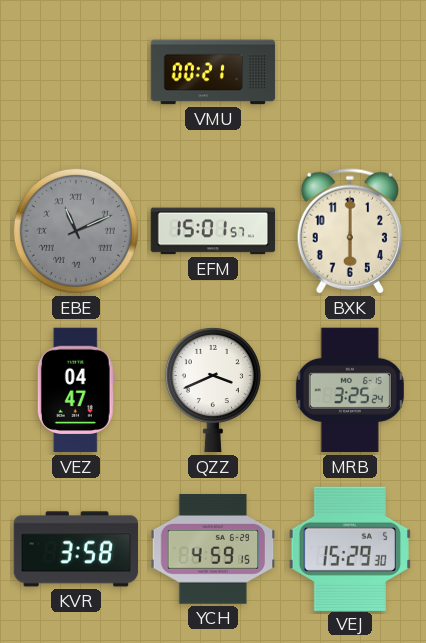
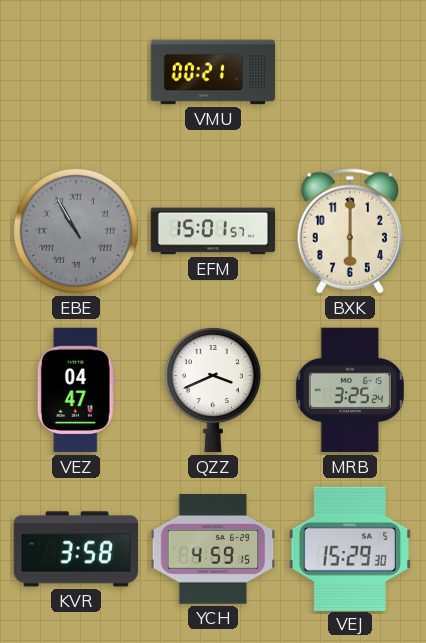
EBE: 11:11 -> 10:55
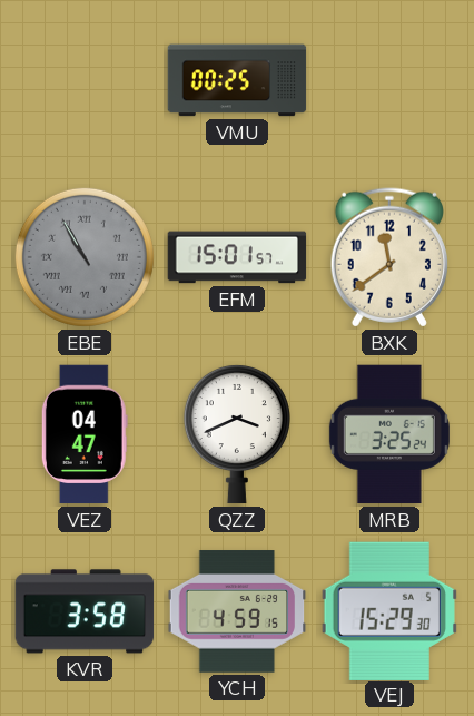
VMU: 00:21 -> 00:25
BXK: 6:00 -> 11:39
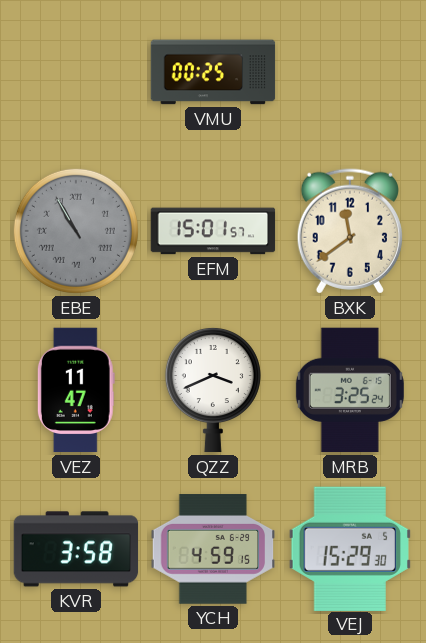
VEZ: 04:47 -> 11:47
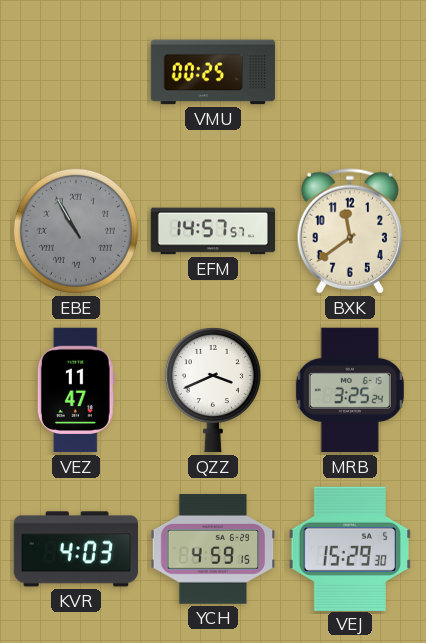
EFM: 15:01 -> 14:57
KVR: 3:58 -> 4:03
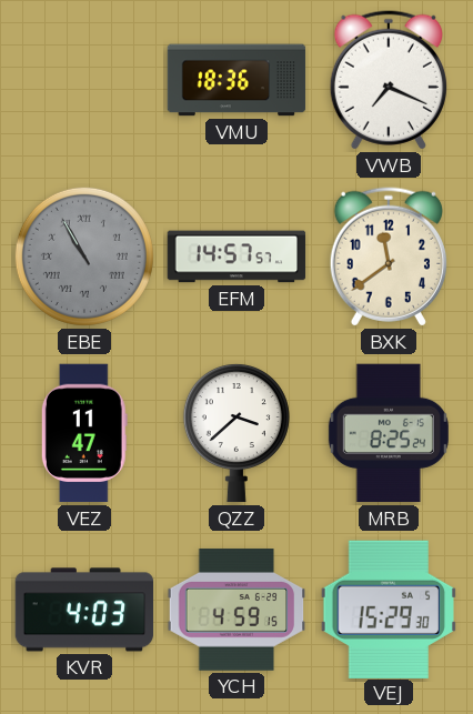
VMU: 00:25 -> 18:36
VWB: none -> 7:19
QZZ: 3:41 -> 3:38
MRB: 3:25 -> 8:25
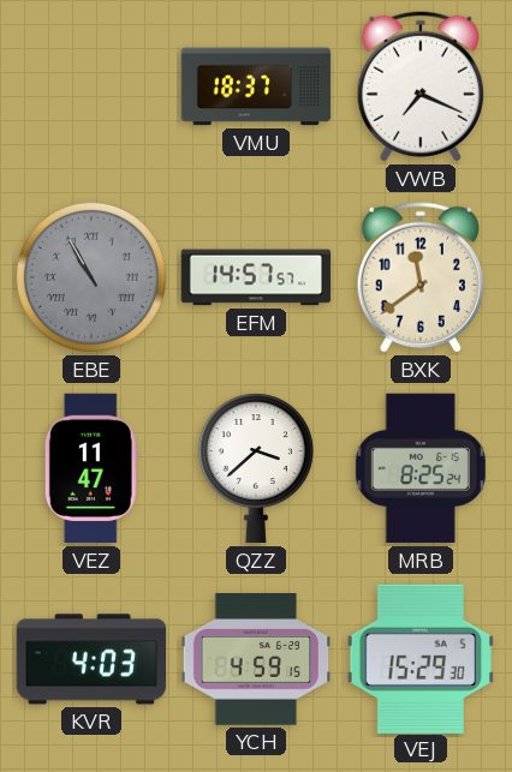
VMU: 18:36 -> 18:37
